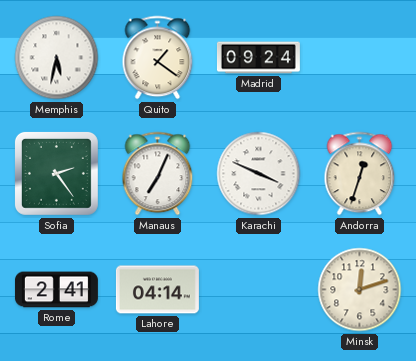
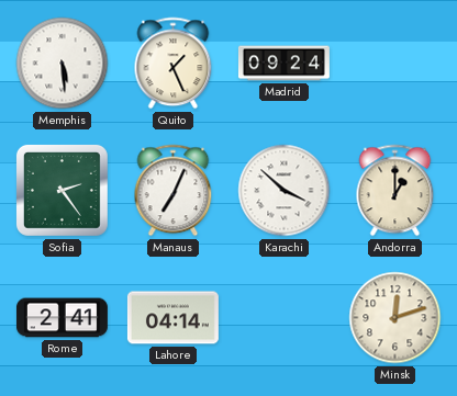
Memphis: 5:32 -> 5:29
Quito: 1:21 -> 1:26
Karachi: 3:49 -> 3:52
Andorra: 12:33 -> 1:00
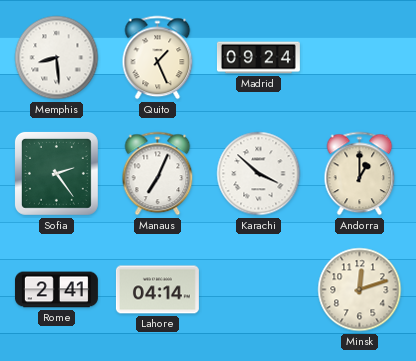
Memphis: 5:29 -> 8:29
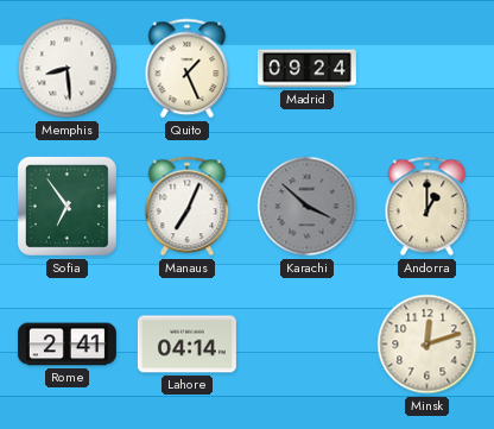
Sofia: 2:24 -> 6:54
Karachi dial: white -> grey
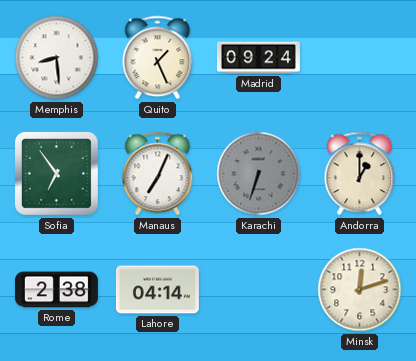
Karachi: 3:52 -> 6:33
Rome: 2:41 -> 2:38
